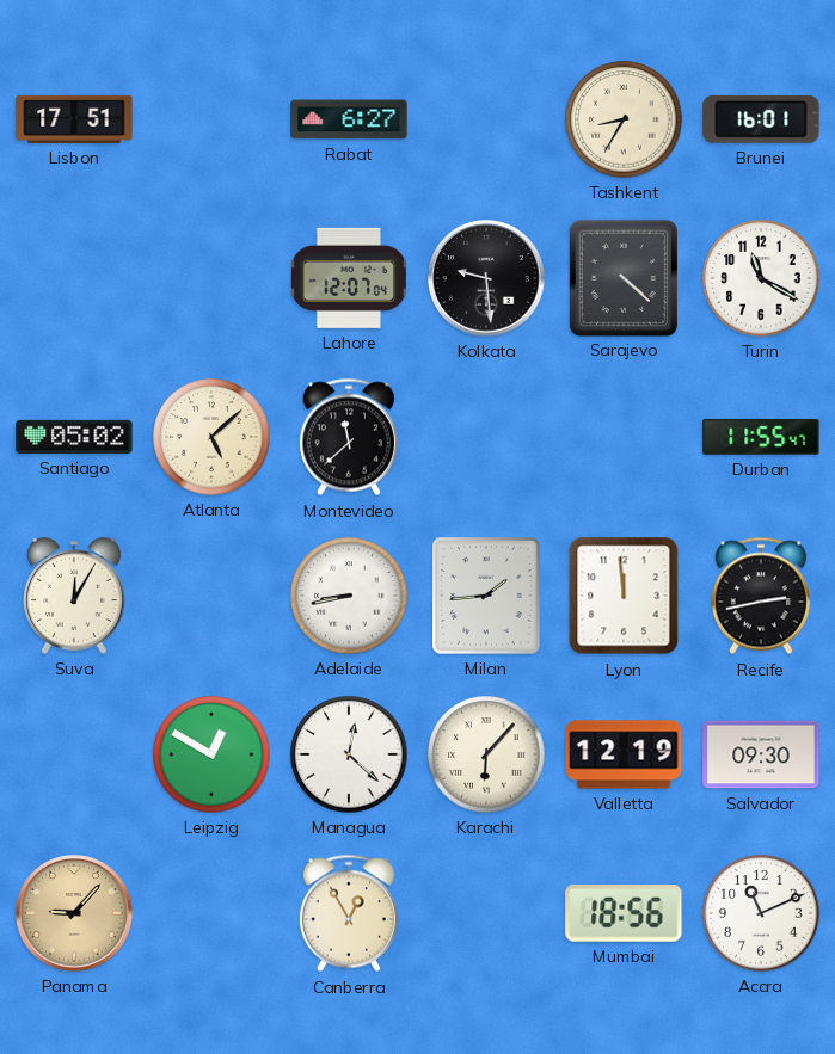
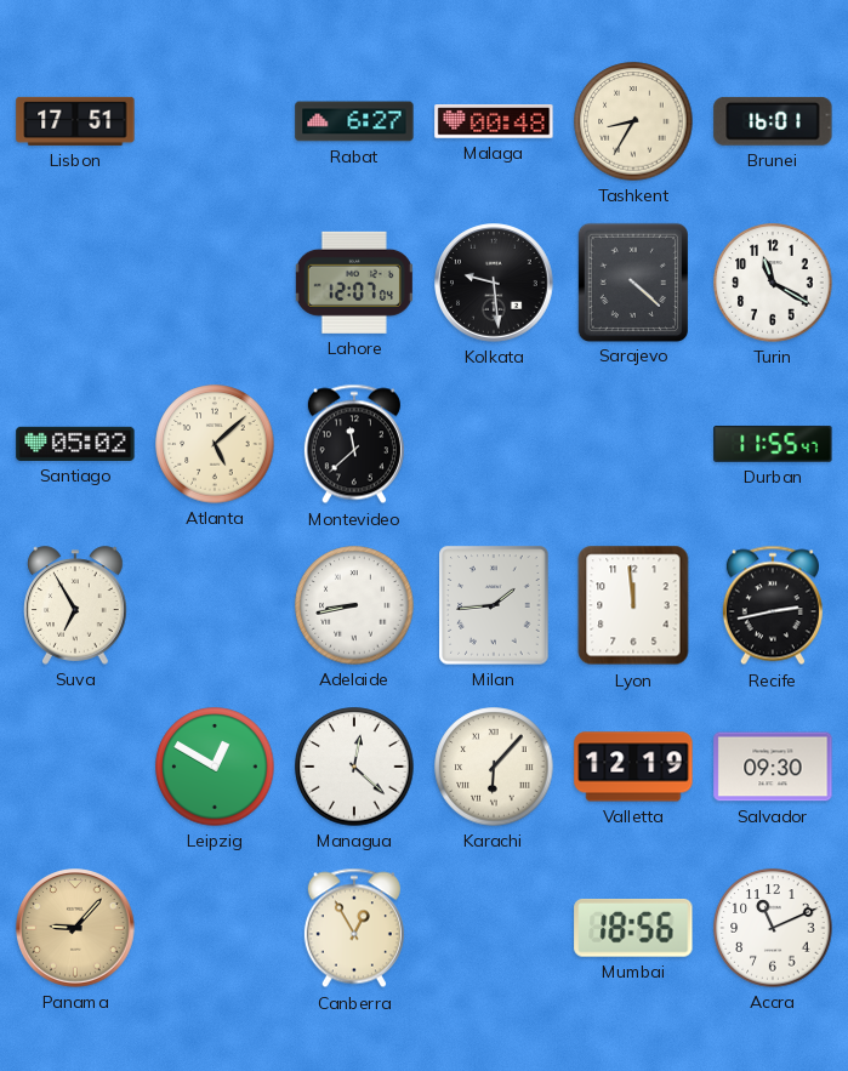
Malaga: none -> 00:48
Suva: 12:05 -> 6:55
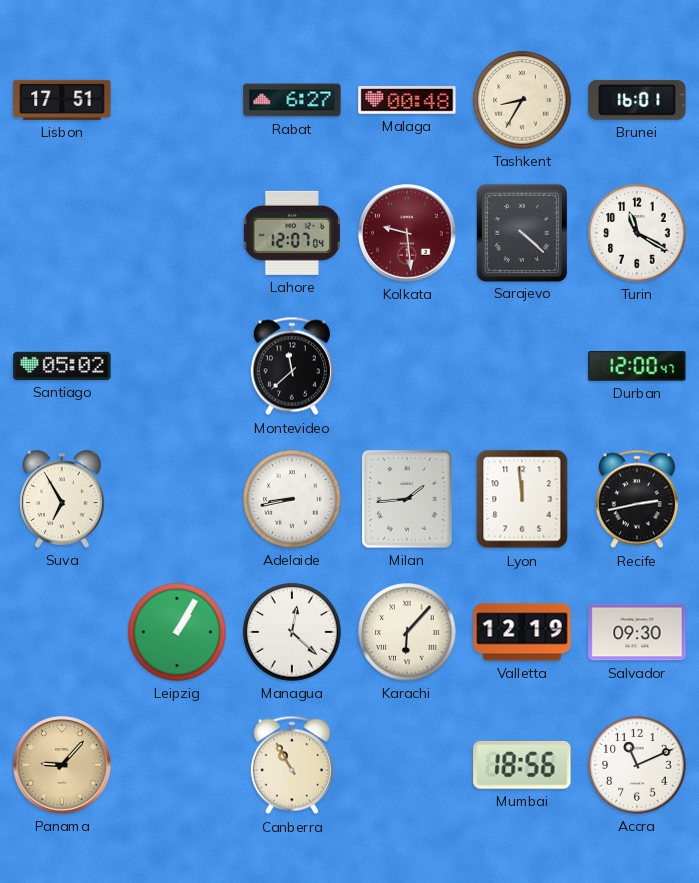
Kolkata dial: black -> burgundy
Atlanta: 5:08 -> none
Durban: 11:55 -> 12:00
Leipzig: 12:50 -> 1:05
Canberra: 12:55 -> 10:55
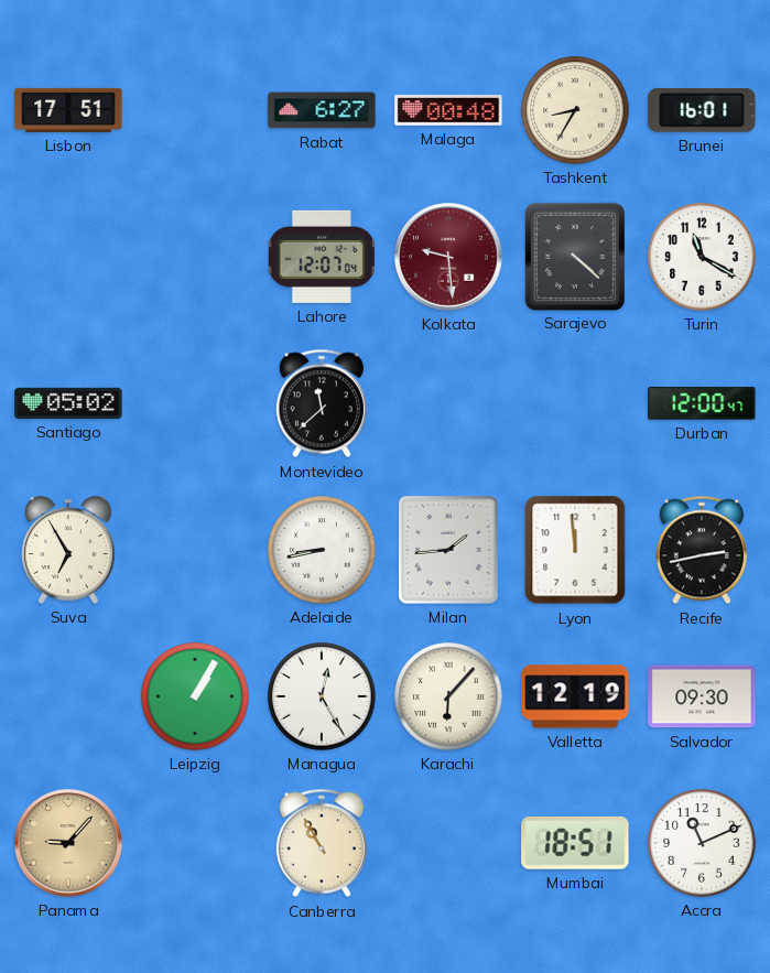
Managua: 12:22 -> 12:25
Mumbai: 18:56 -> 18:51
